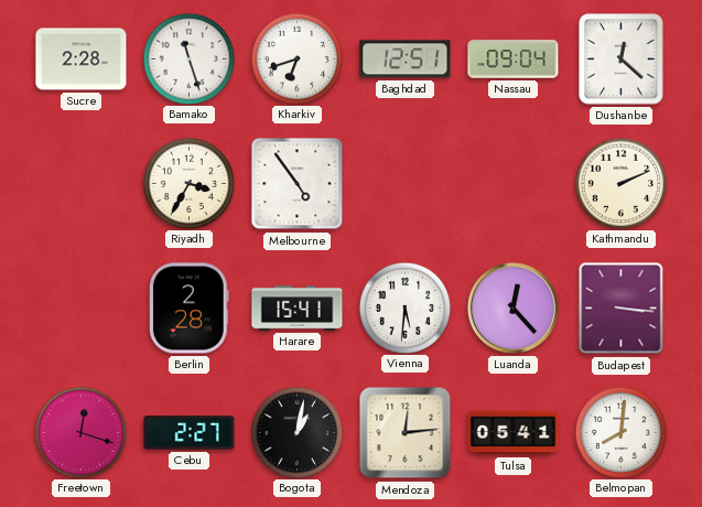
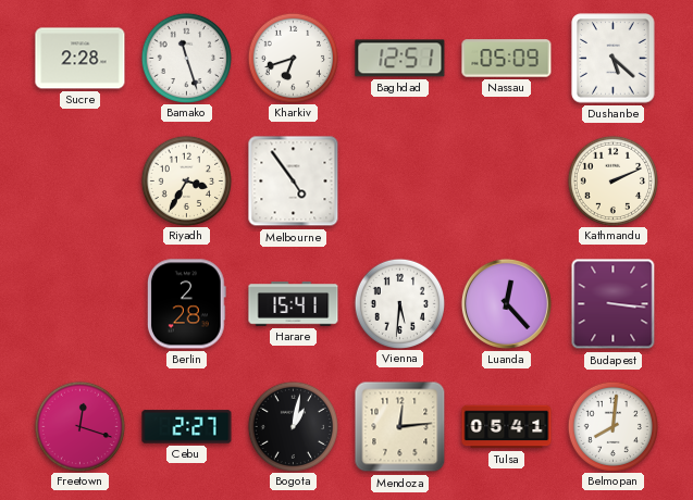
Nassau: 09:04 -> 05:09
Dushanbe: 12:22 -> 5:22
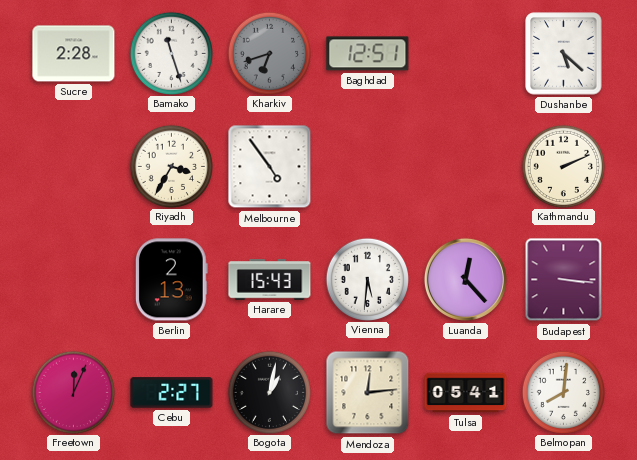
Kharkiv dial: white -> grey
Nassau: 05:09 -> none
Berlin: 2:28 -> 2:13
Harare: 15:41 -> 15:43
Freetown: 12:18 -> 12:04
